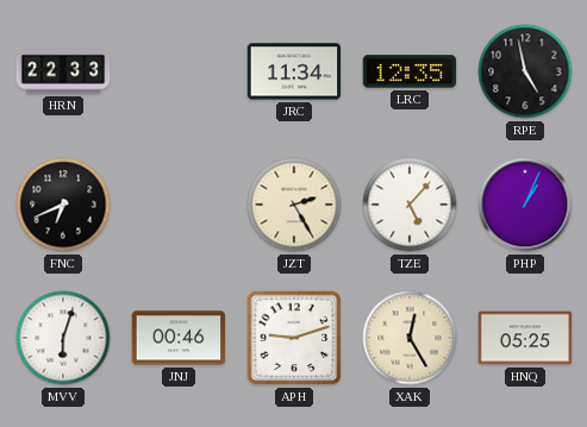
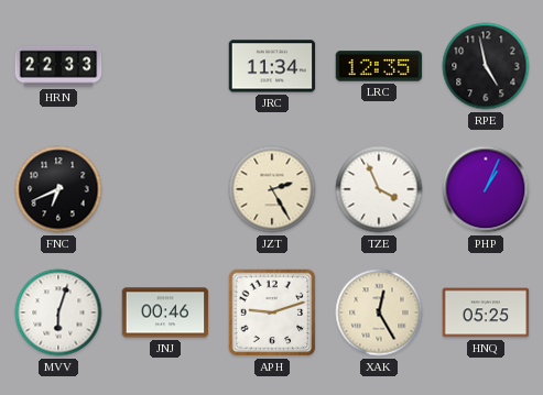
TZE: 5:07 -> 3:56
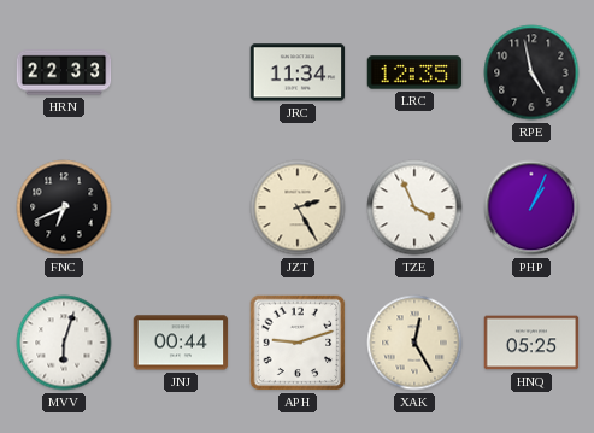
JNJ: 00:46 -> 00:44
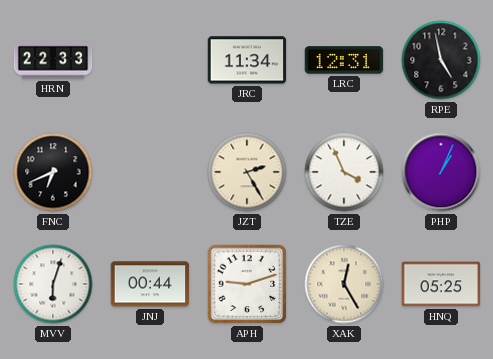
LRC: 12:35 -> 12:31
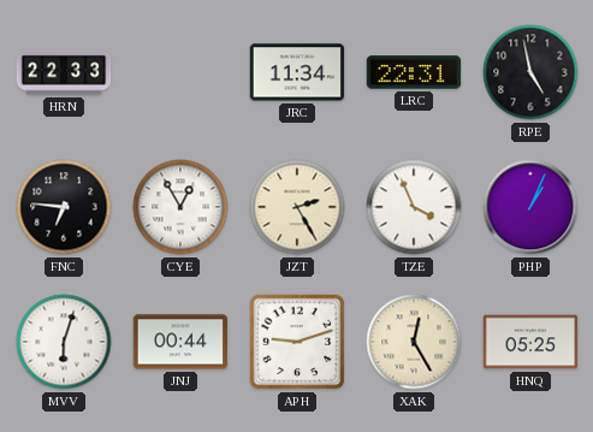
LRC: 12:31 -> 22:31
FNC: 6:41 -> 6:46
CYE: none -> 12:55
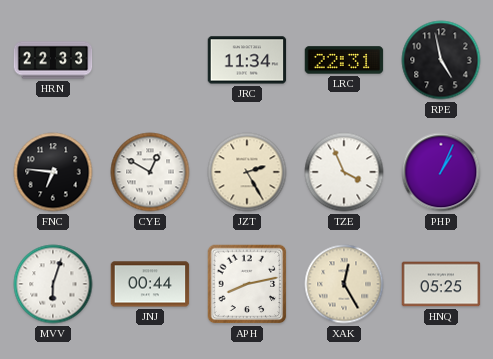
CYE: 12:55 -> 12:50
APH: 9:12 -> 8:13
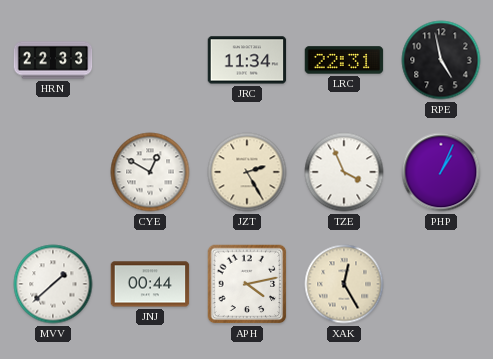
FNC: 6:46 -> none
MVV: 6:03 -> 1:38
APH: 8:13 -> 4:13
HNQ: 05:25 -> none
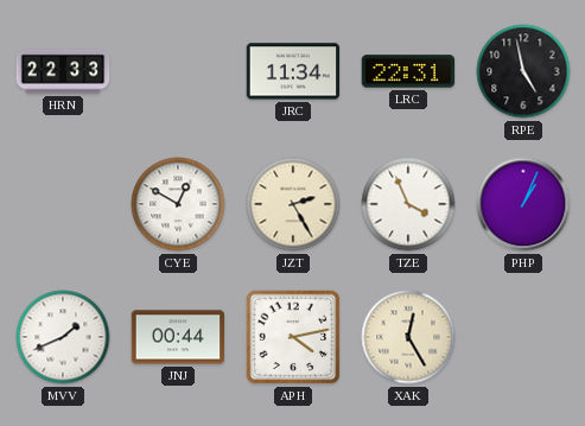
MVV: 1:38 -> 1:41
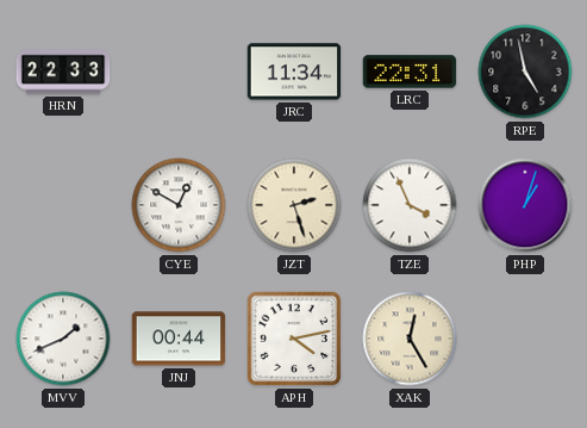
JZT: 2:25 -> 2:27
PHP: 1:04 -> 1:03
